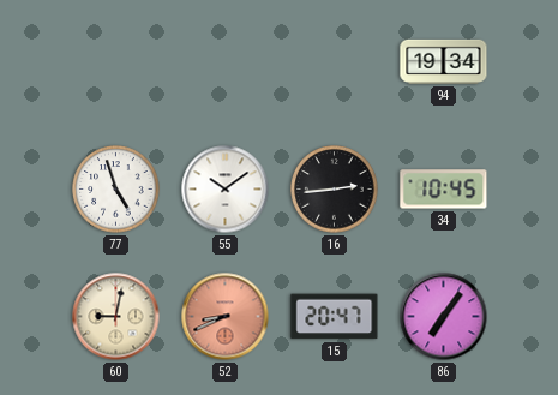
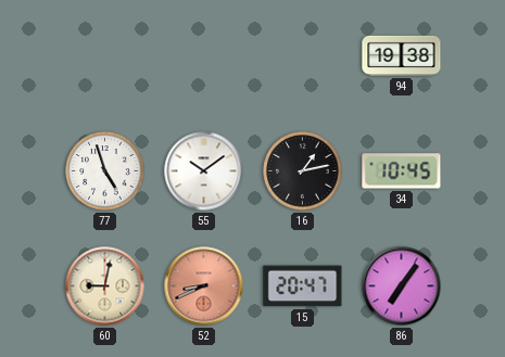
94: 19:34 -> 19:38
16: 2:44 -> 1:13
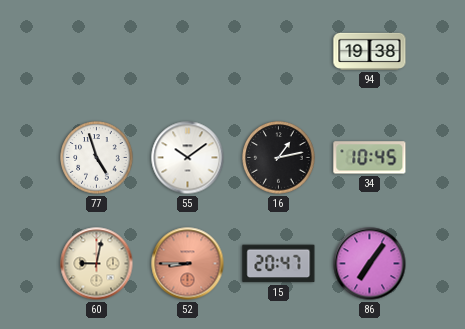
52: 8:41 -> 8:45
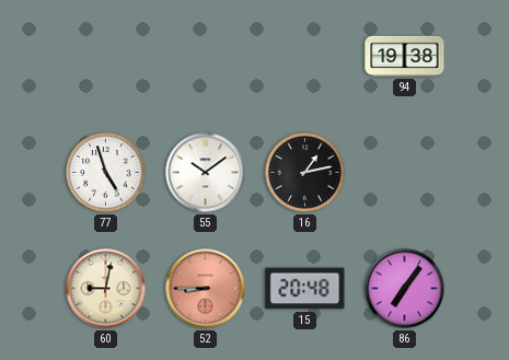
34: 10:45 -> none
15: 20:47 -> 20:48
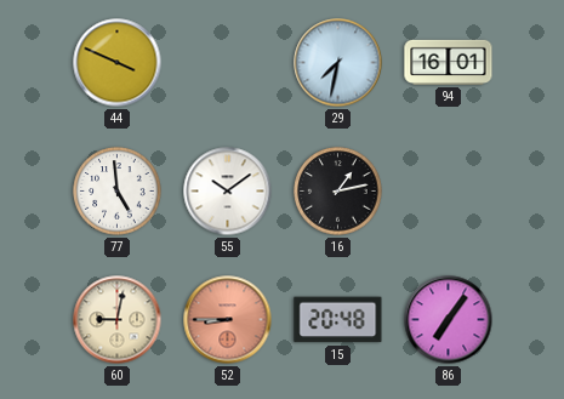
44: none -> 3:49
29: none -> 7:32
94: 19:38 -> 16:01
77: 4:57 -> 4:59
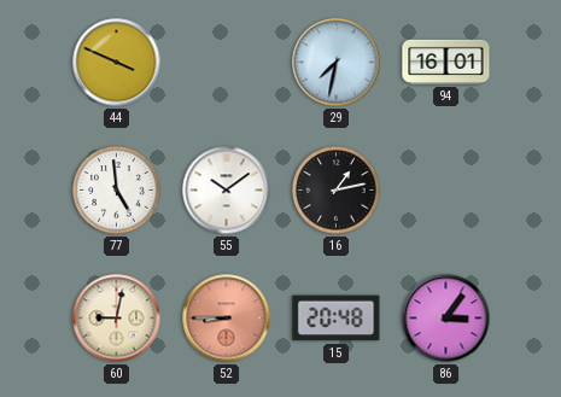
86: 7:06 -> 3:06
